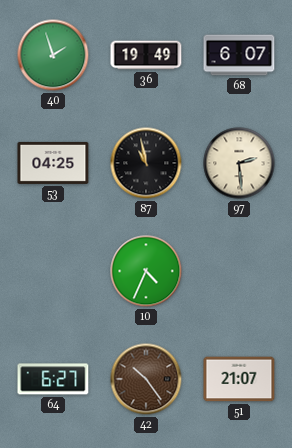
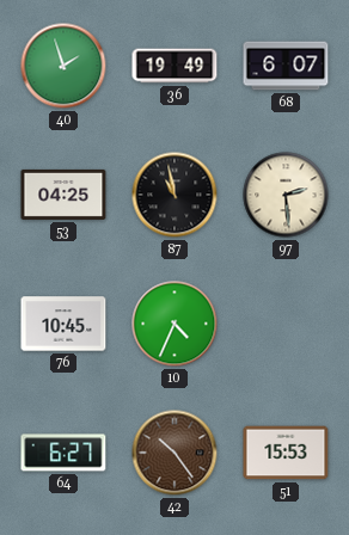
76: none -> 10:45
51: 21:07 -> 15:53
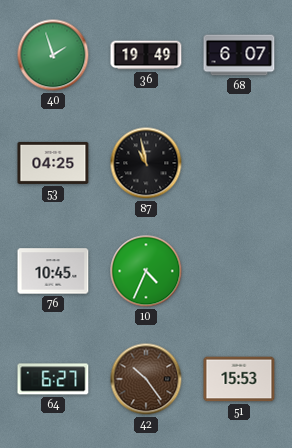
97: 2:29 -> none
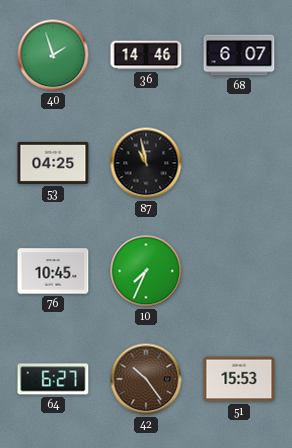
36: 19:49 -> 14:46
10: 4:34 -> 7:34
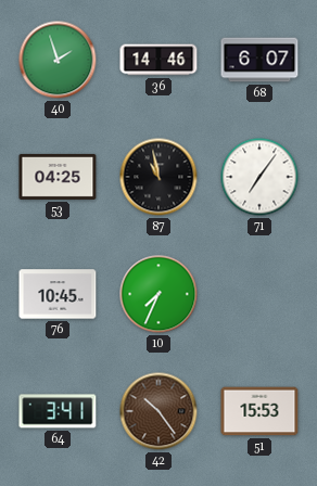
71: none -> 7:06
64: 6:27 -> 3:41
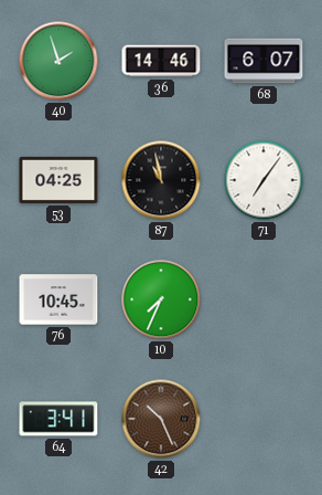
42: 10:24 -> 10:26
51: 15:53 -> none
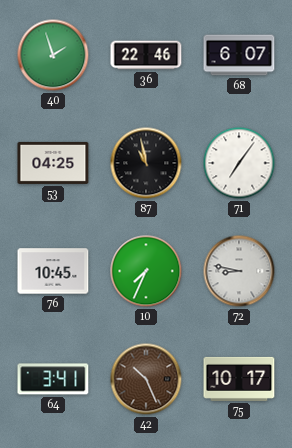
36: 14:46 -> 22:46
72: none -> 8:47
75: none -> 10:17
